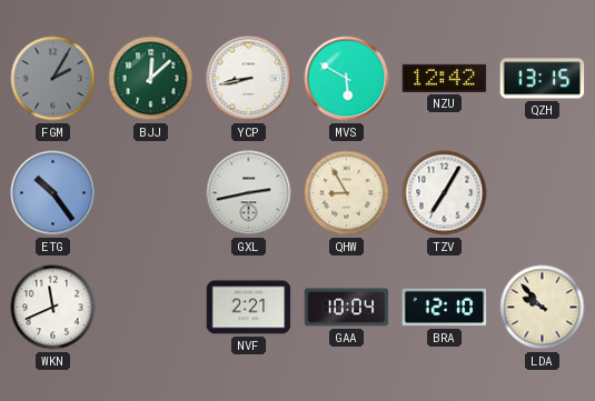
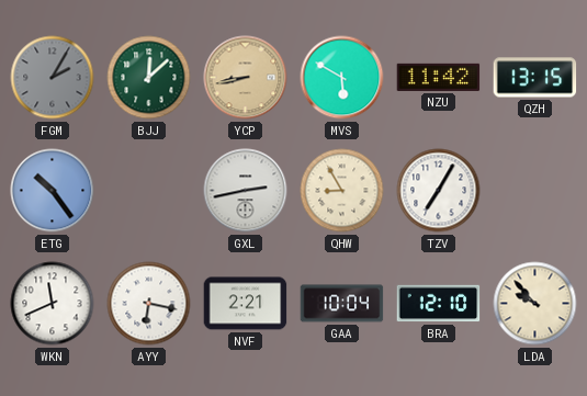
YCP dial: white -> champagne
NZU: 12:42 -> 11:42
AYY: none -> 6:17
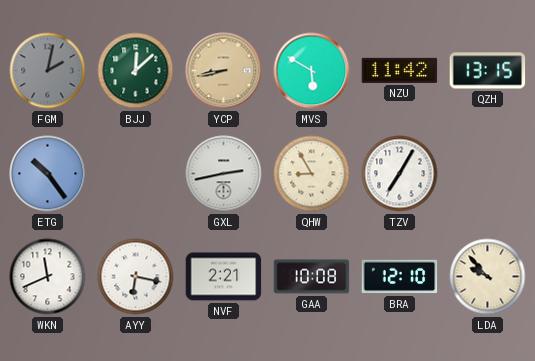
FGM: 2:05 -> 2:02
GAA: 10:04 -> 10:08
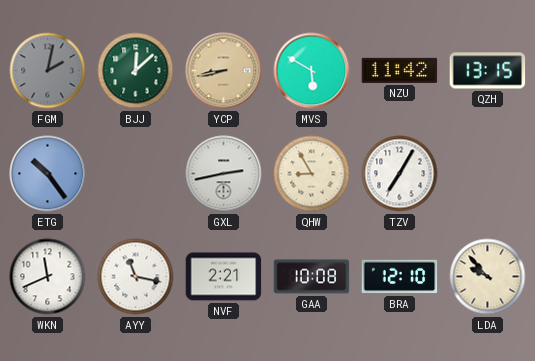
AYY: 6:17 -> 11:17
